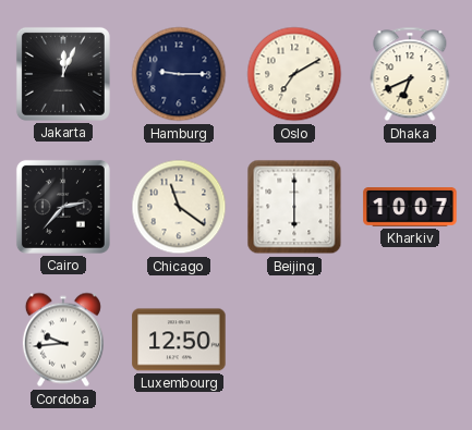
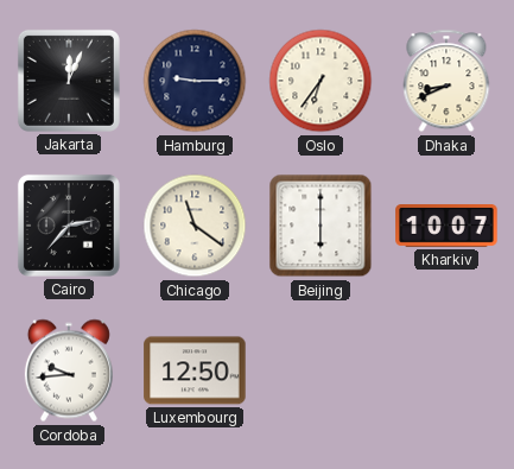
Oslo: 7:10 -> 6:36
Dhaka: 6:41 -> 8:41
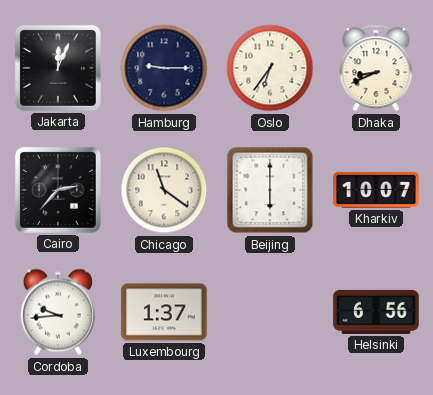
Luxembourg: 12:50 -> 1:37
Helsinki: none -> 6:56
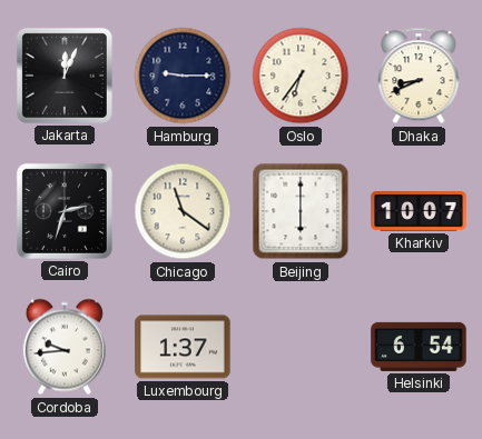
Cairo: 2:37 -> 2:33
Helsinki: 6:56 -> 6:54
